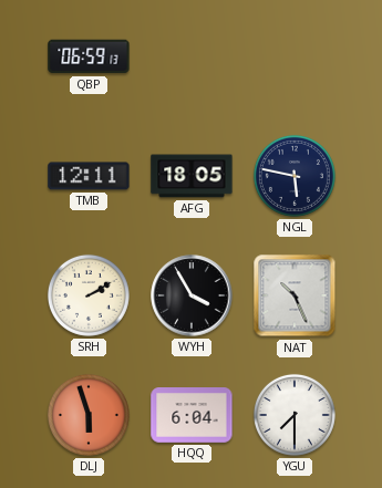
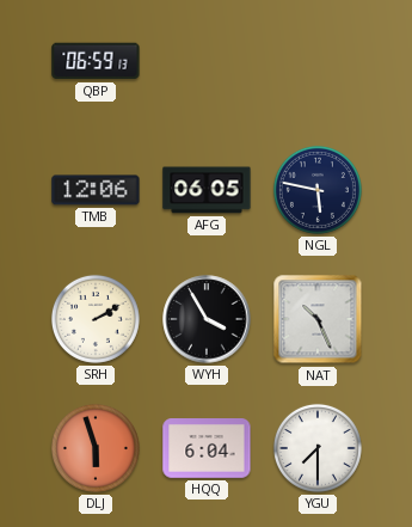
TMB: 12:11 -> 12:06
AFG: 18:05 -> 06:05
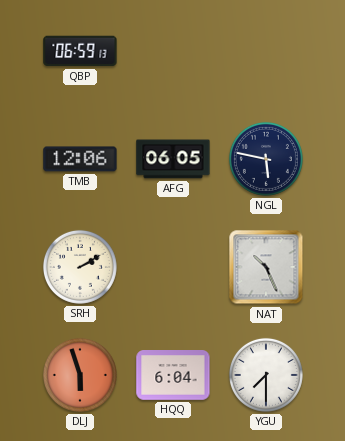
WYH: 3:55 -> none
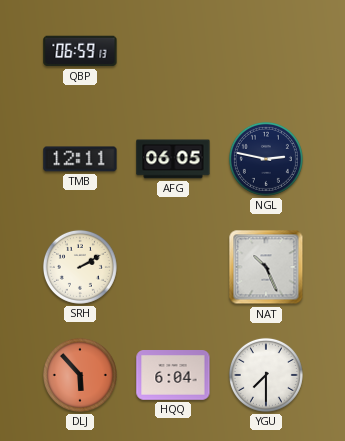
TMB: 12:06 -> 12:11
NGL: 5:47 -> 2:47
DLJ: 5:57 -> 5:53
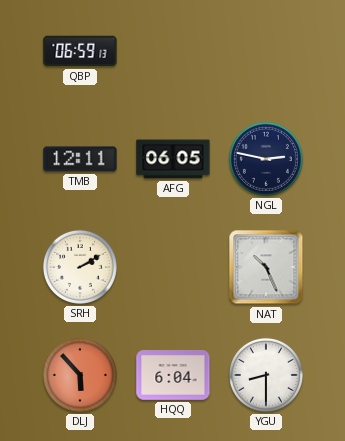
YGU: 7:30 -> 8:30
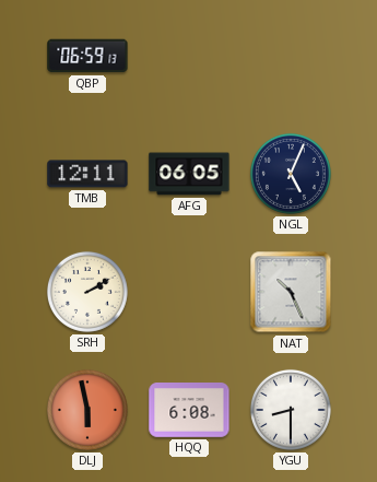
NGL: 2:47 -> 5:04
DLJ: 5:53 -> 5:58
HQQ: 6:04 -> 6:08
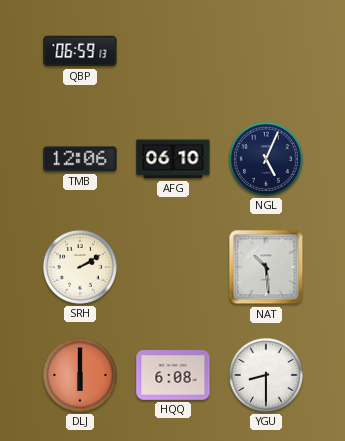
TMB: 12:11 -> 12:06
AFG: 06:05 -> 06:10
NAT: 10:26 -> 10:29
DLJ: 5:58 -> 6:00
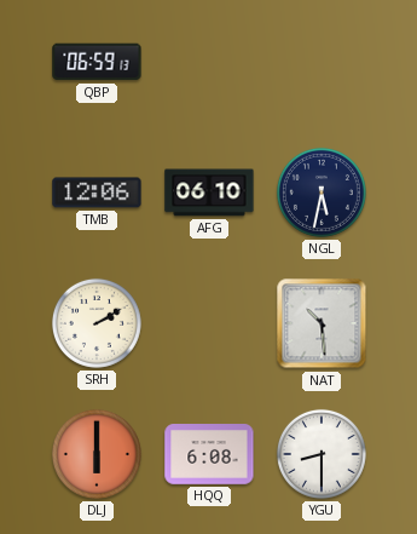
NGL: 5:04 -> 5:32
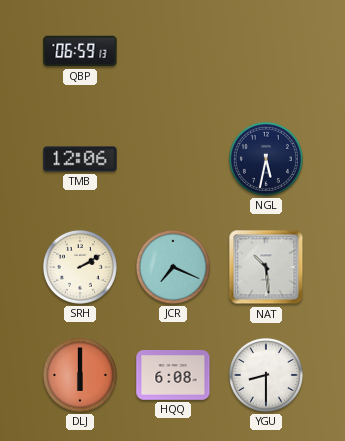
AFG: 06:10 -> none
JCR: none -> 7:19
